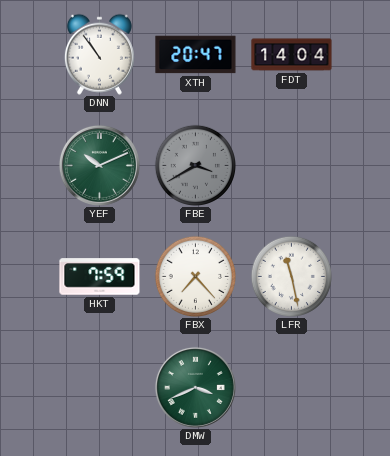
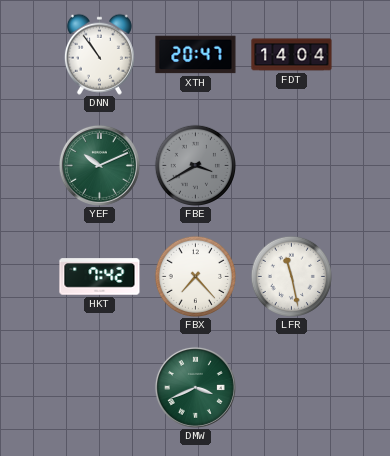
HKT: 7:59 -> 7:42
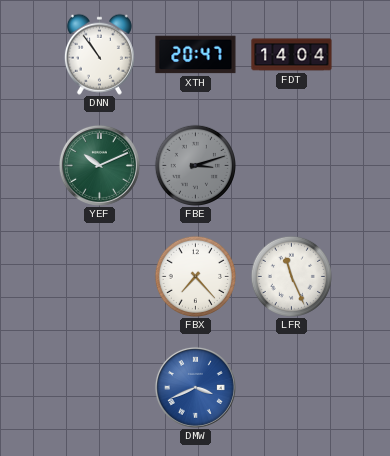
FBE: 3:40 -> 3:12
HKT: 7:42 -> none
LFR: 11:28 -> 11:26
DMW dial: green -> blue
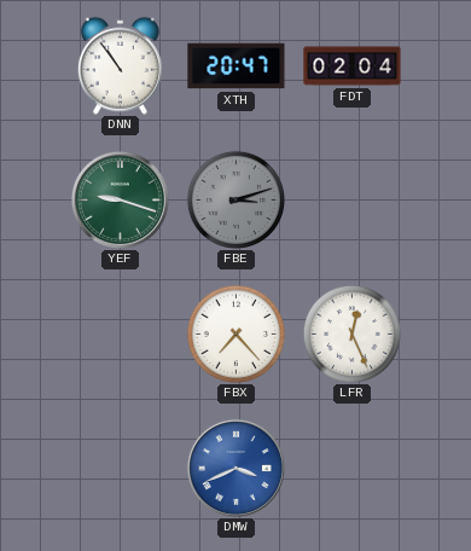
FDT: 14:04 -> 02:04
YEF: 10:11 -> 9:18
LFR: 11:26 -> 12:26
